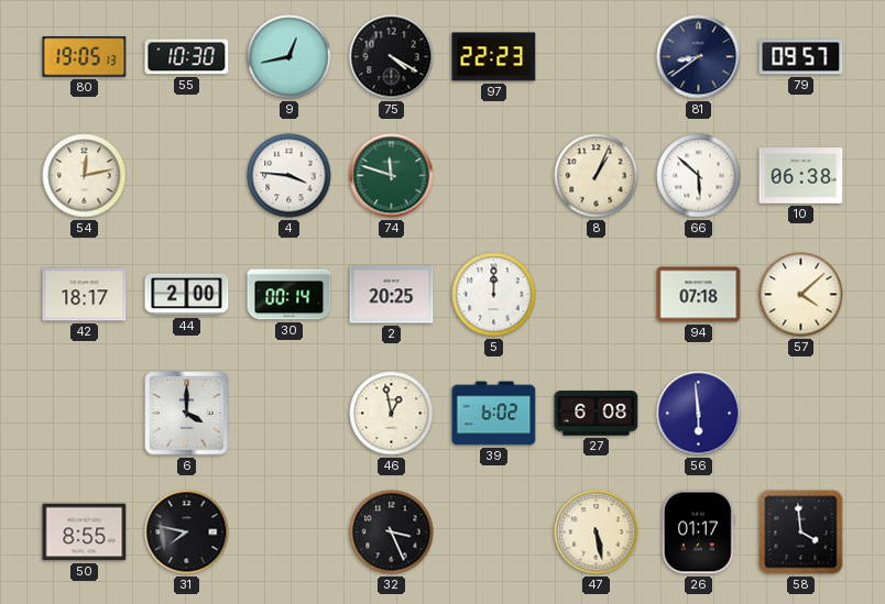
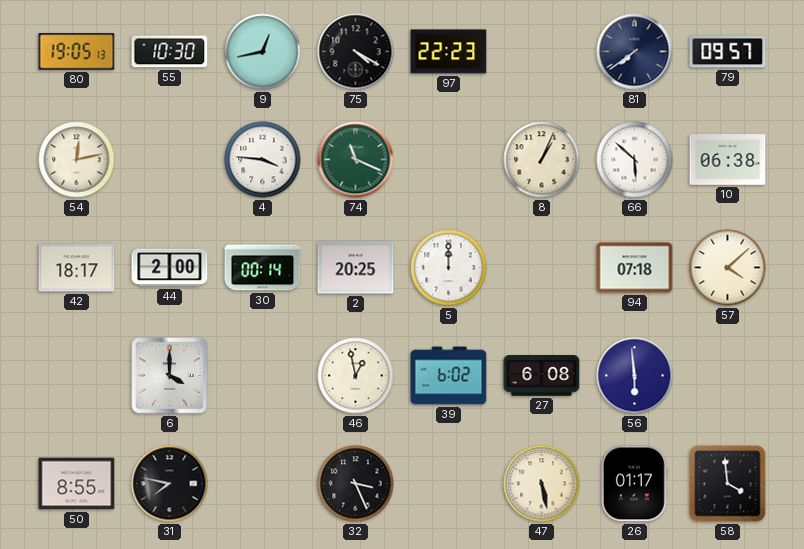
81: 8:39 -> 7:39
74: 11:48 -> 11:19
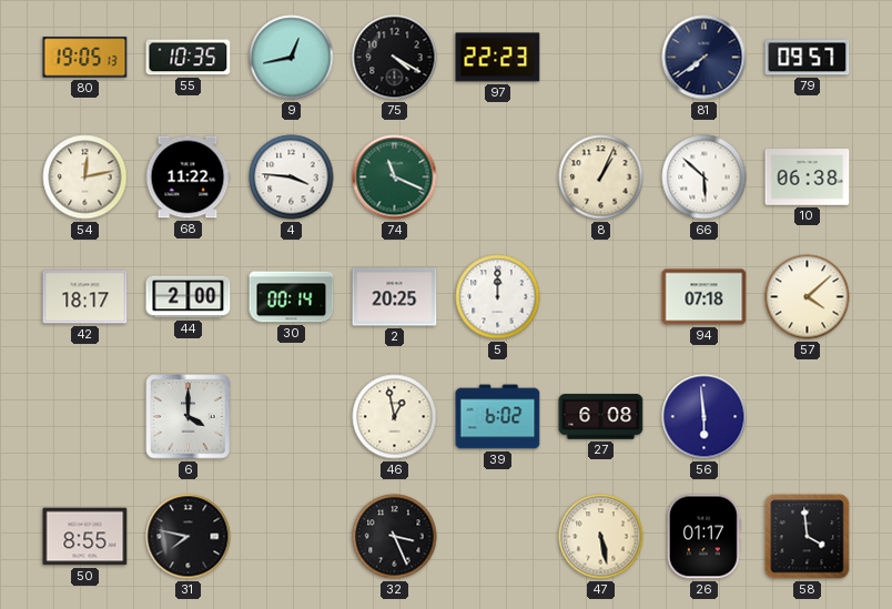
55: 10:30 -> 10:35
68: none -> 11:22
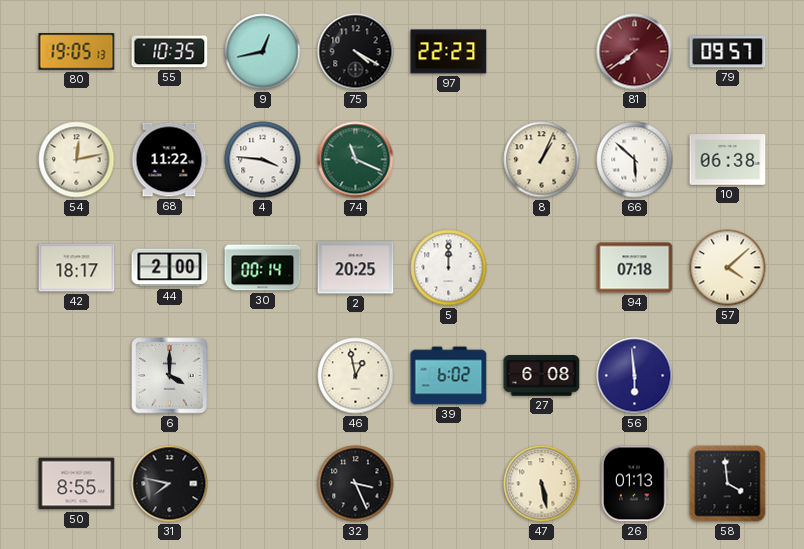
81 dial: navy -> burgundy
26: 01:17 -> 01:13
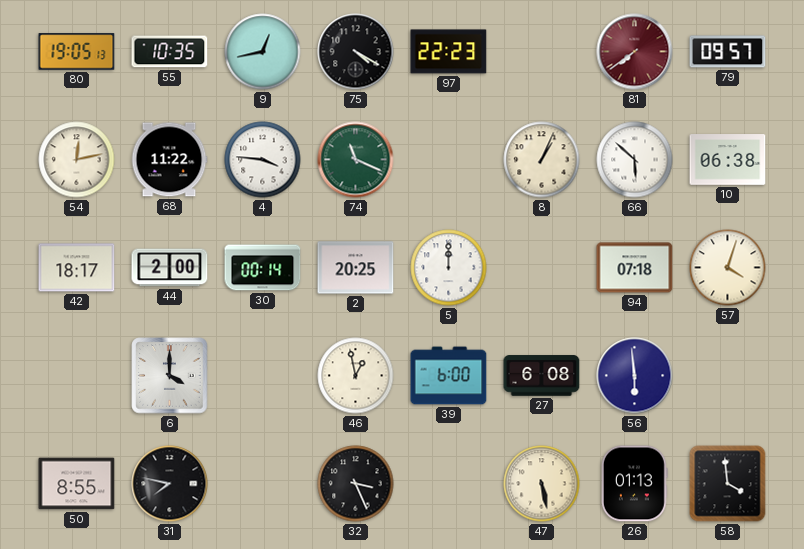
57: 4:08 -> 4:03
39: 6:02 -> 6:00
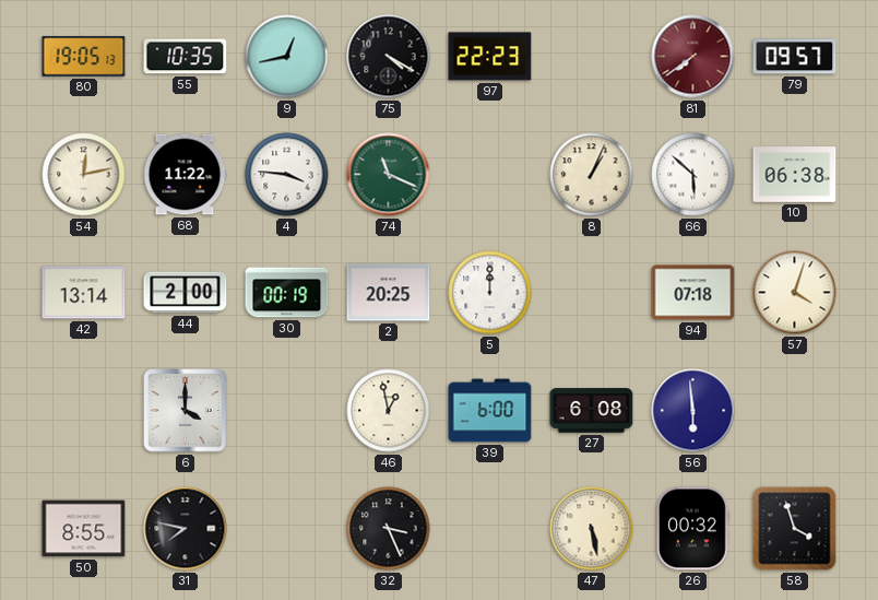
42: 18:17 -> 13:14
30: 00:14 -> 00:19
26: 01:13 -> 00:32
58: 3:59 -> 3:57
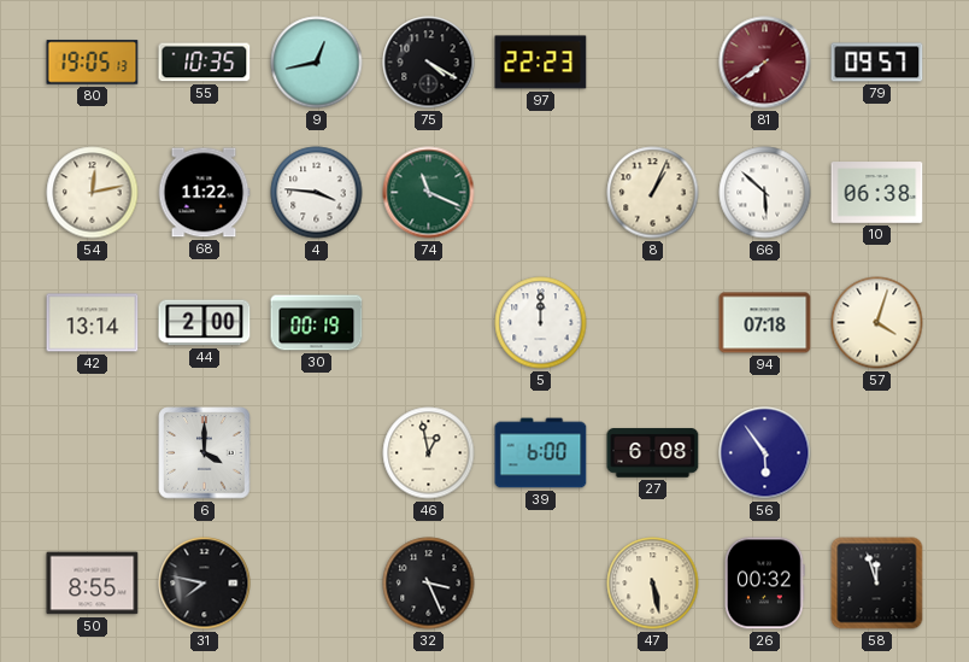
2: 20:25 -> none
56: 5:59 -> 5:54
58: 3:57 -> 11:57
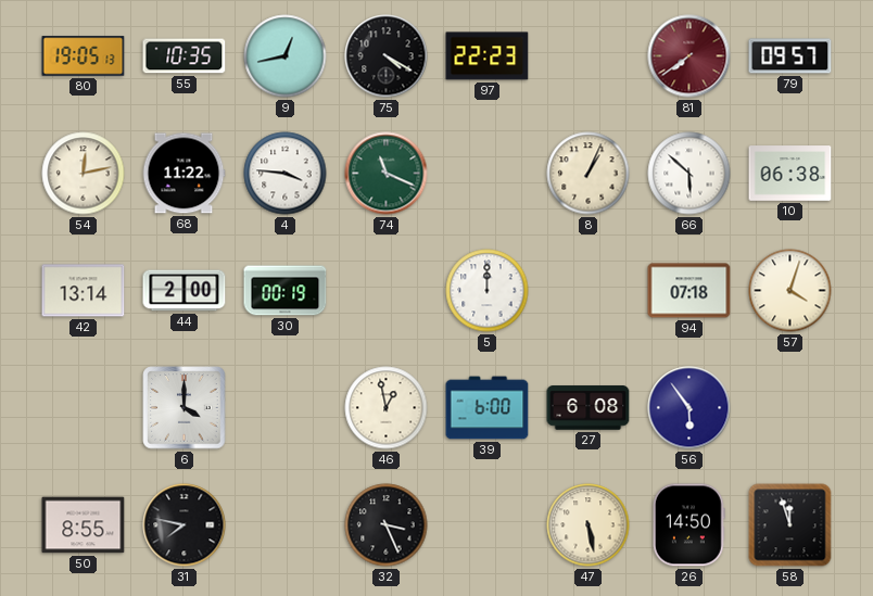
26: 00:32 -> 14:50
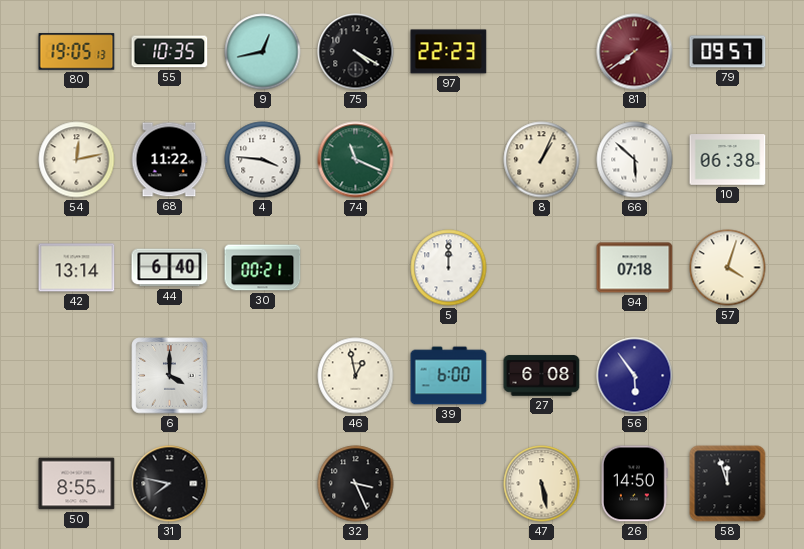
44: 2:00 -> 6:40
30: 00:19 -> 00:21
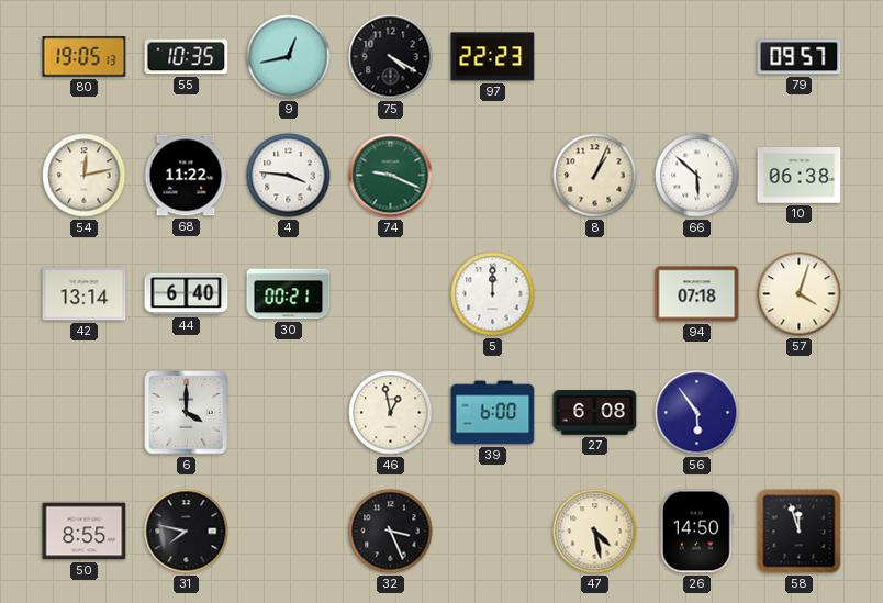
81: 7:39 -> none
74: 11:19 -> 9:19
47: 5:28 -> 4:28
